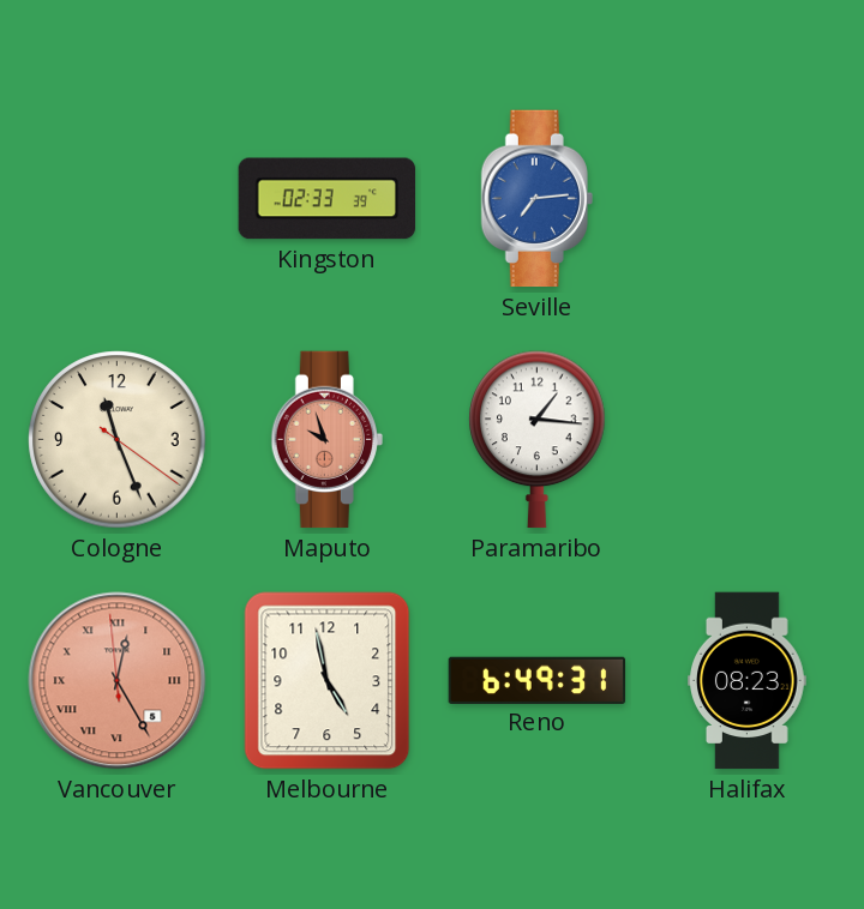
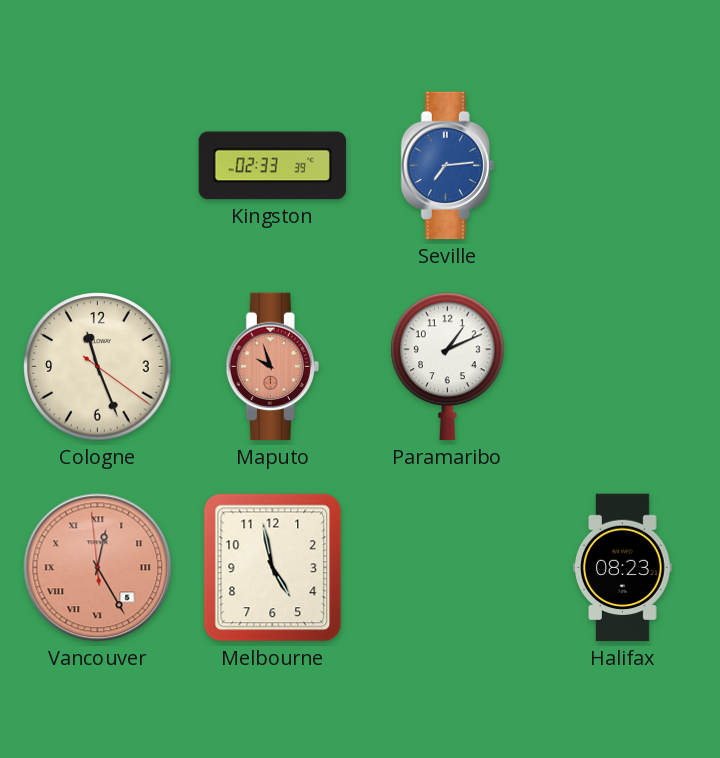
Paramaribo: 1:16 -> 1:11
Reno: 6:49 -> none
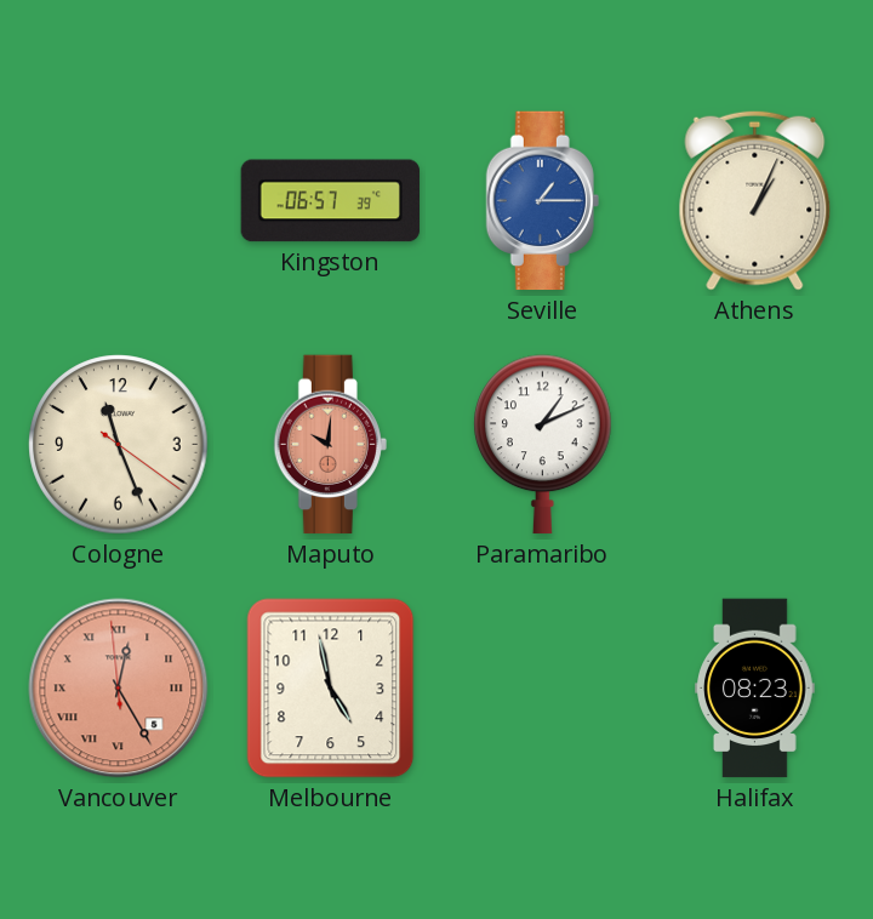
Kingston: 02:33 -> 06:57
Seville: 7:14 -> 1:15
Athens: none -> 1:04
Maputo: 9:57 -> 10:01
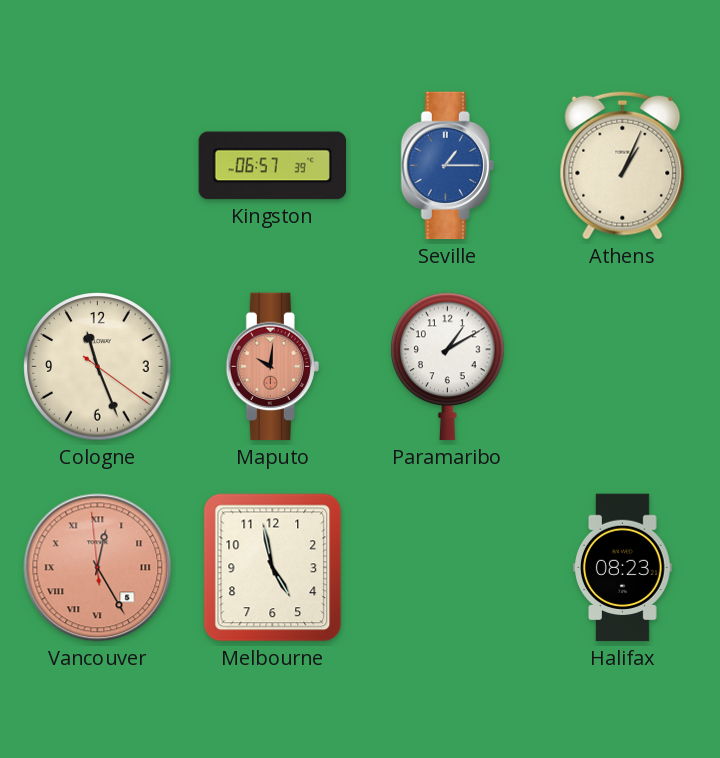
Paramaribo: 1:11 -> 1:10
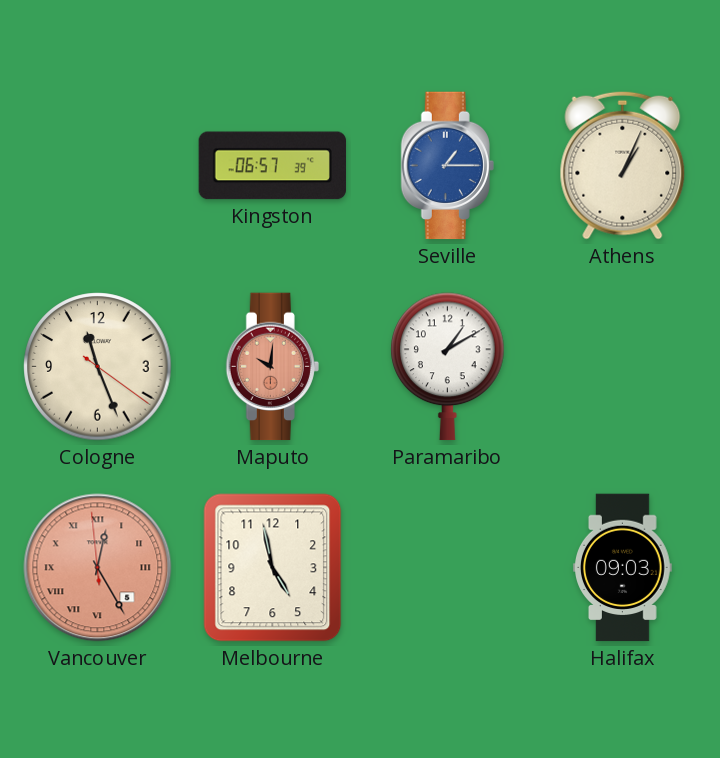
Halifax: 08:23 -> 09:03
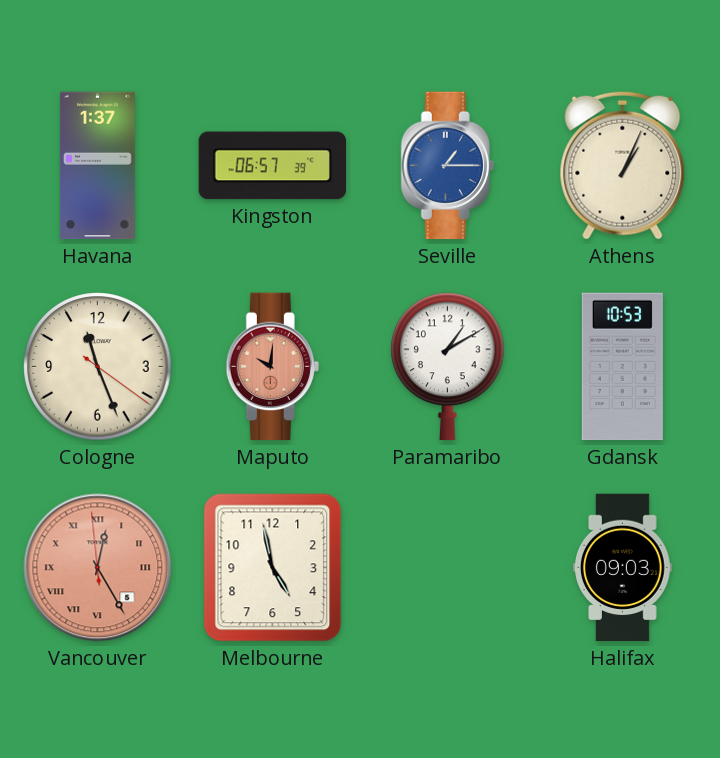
Havana: none -> 1:37
Gdansk: none -> 10:53
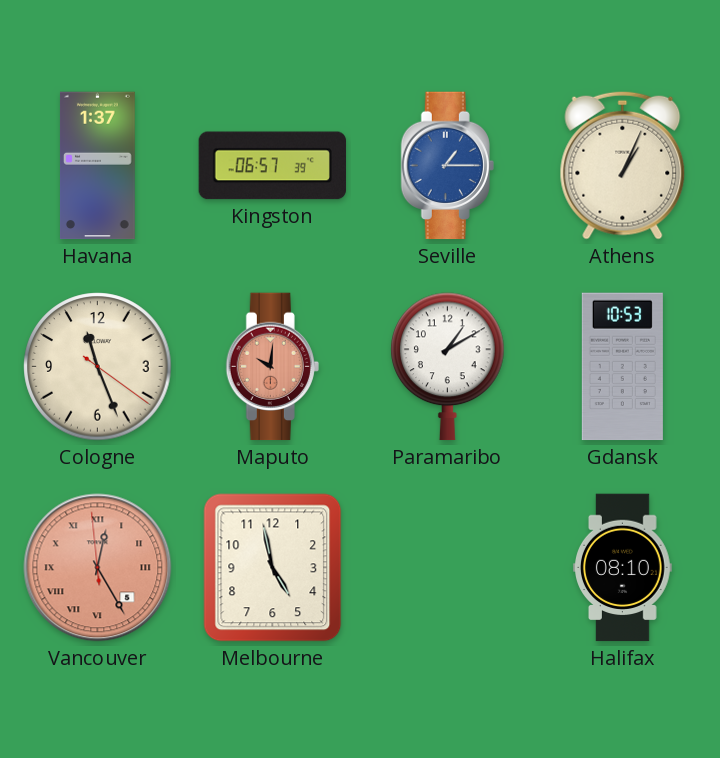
Halifax: 09:03 -> 08:10
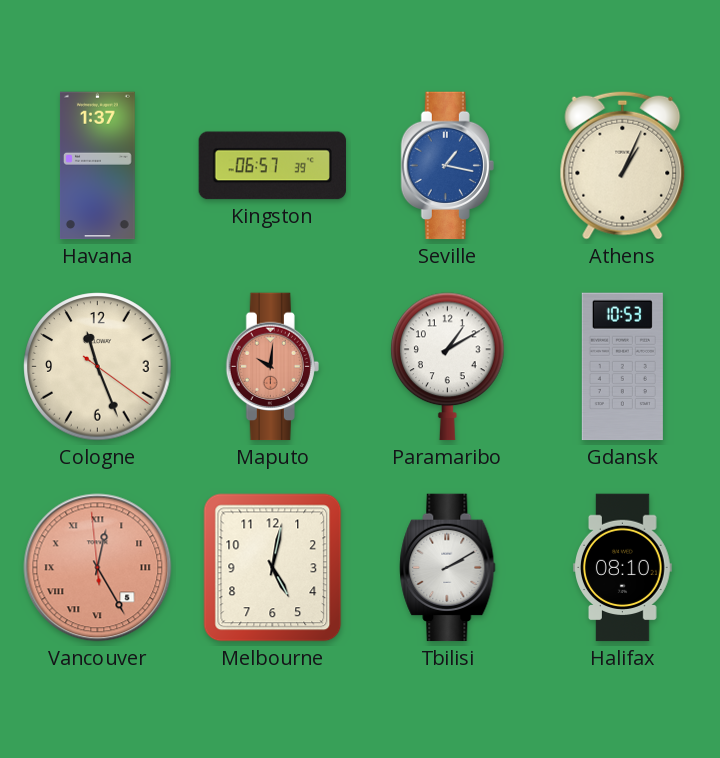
Seville: 1:15 -> 1:17
Melbourne: 4:58 -> 5:02
Tbilisi: none -> 2:10
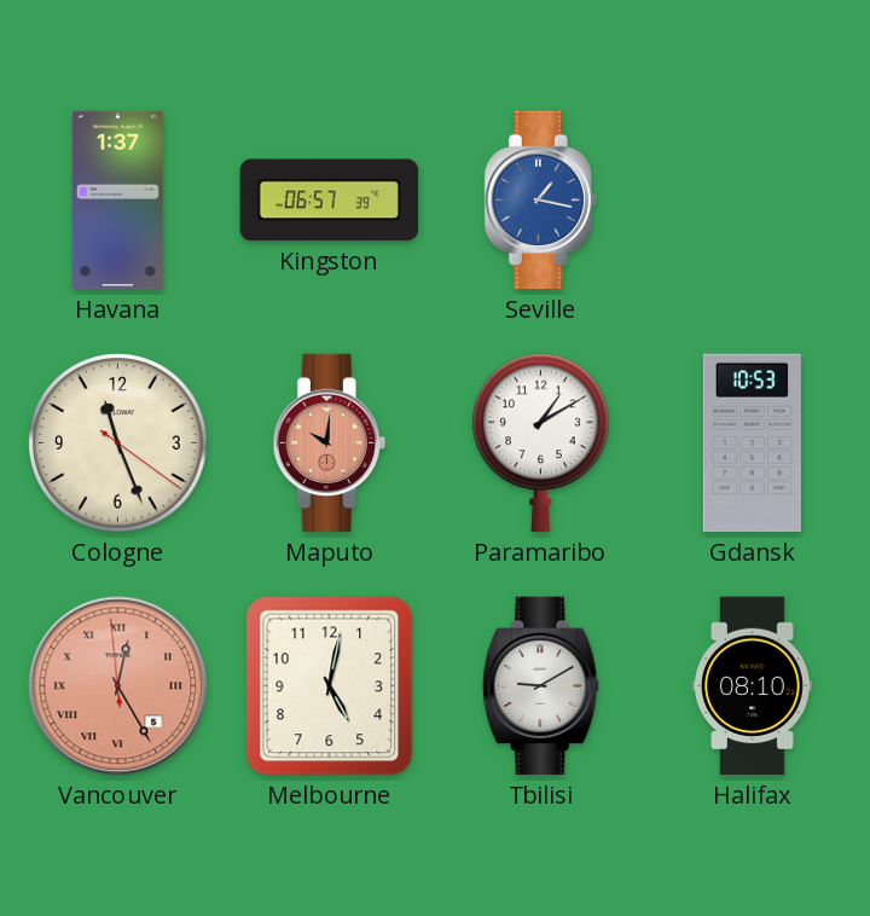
Athens: 1:04 -> none
Tbilisi: 2:10 -> 9:10
